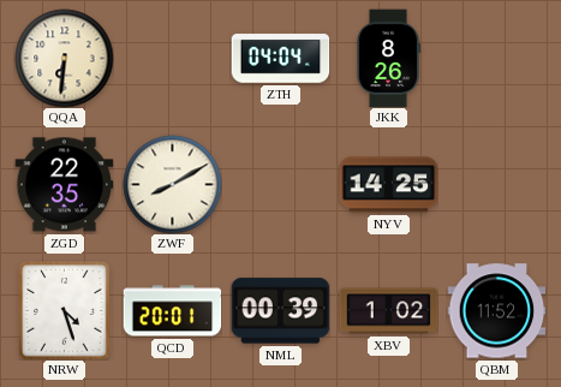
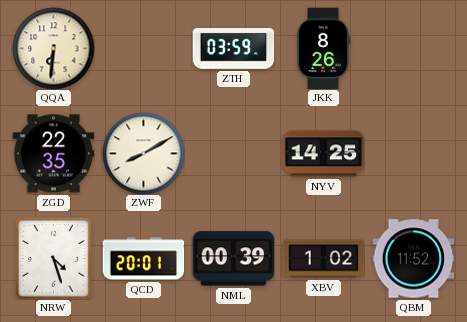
ZTH: 04:04 -> 03:59
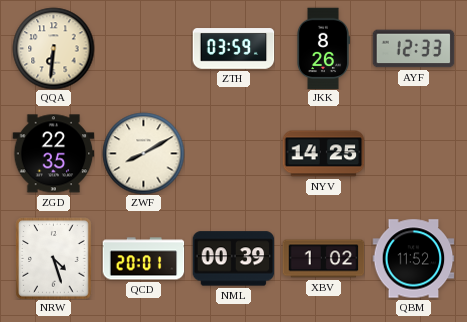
AYF: none -> 12:33
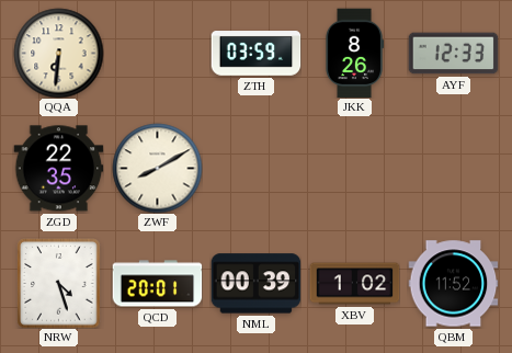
NYV: 14:25 -> none
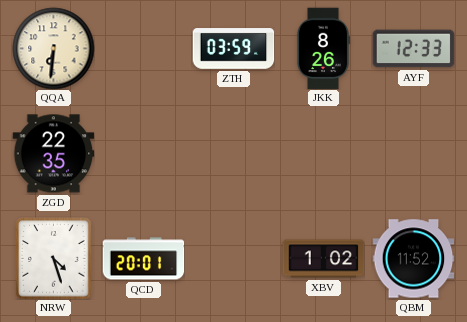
ZWF: 8:10 -> none
NML: 00:39 -> none
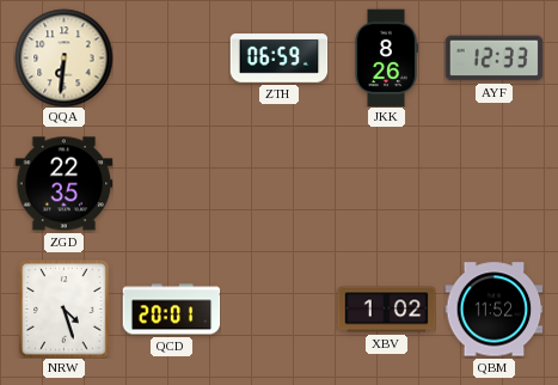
ZTH: 03:59 -> 06:59
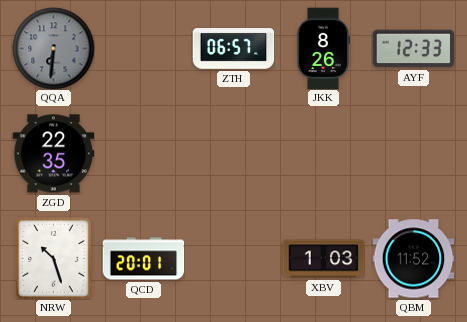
QQA dial: cream -> grey
ZTH: 06:59 -> 06:57
NRW: 4:27 -> 10:27
XBV: 1:02 -> 1:03
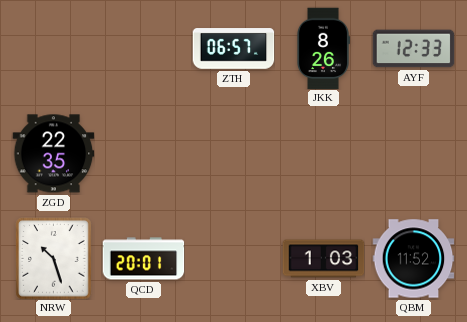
QQA: 6:31 -> none
